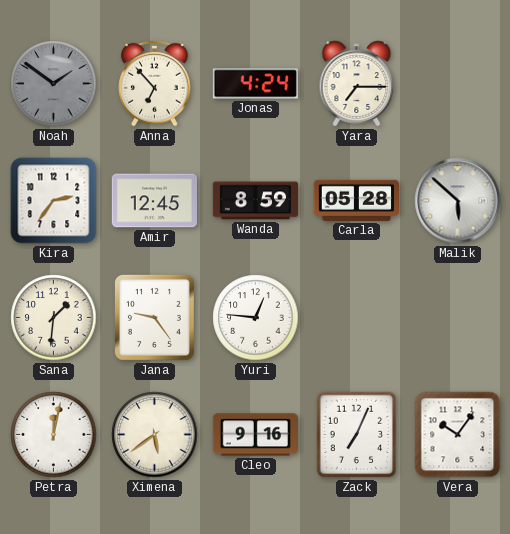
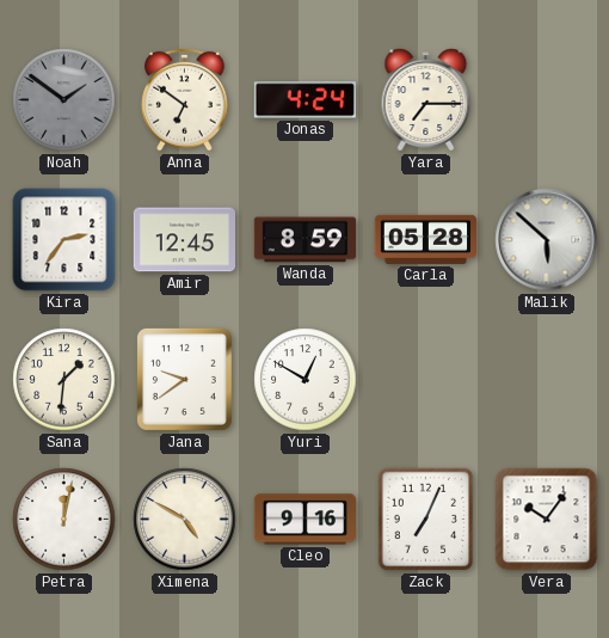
Anna: 6:53 -> 6:51
Jana: 9:24 -> 9:39
Yuri: 12:46 -> 12:50
Ximena: 5:39 -> 4:50
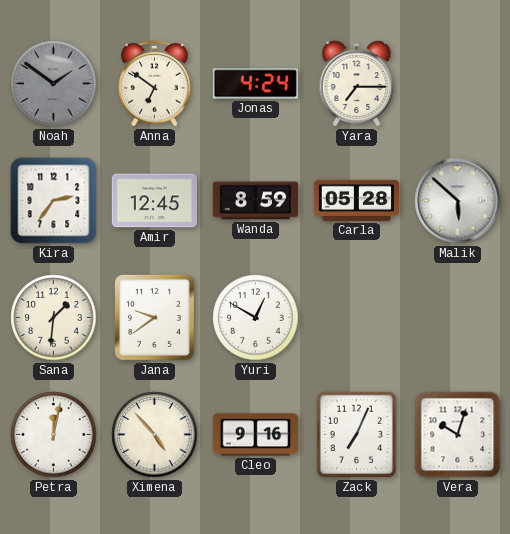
Ximena: 4:50 -> 4:53
Vera: 10:06 -> 10:03
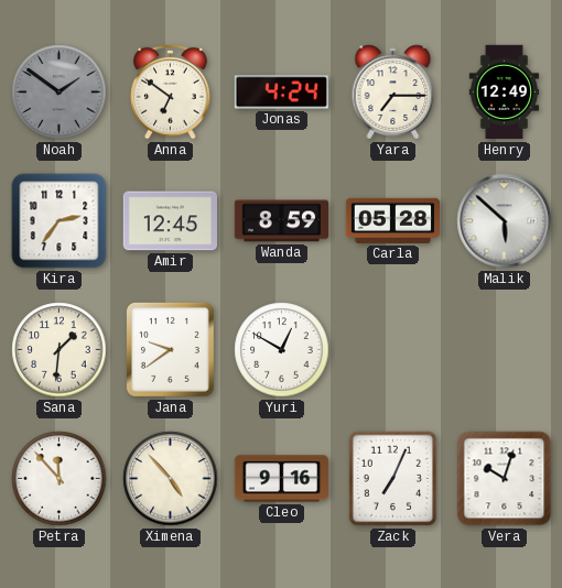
Henry: none -> 12:49
Petra: 12:02 -> 11:53
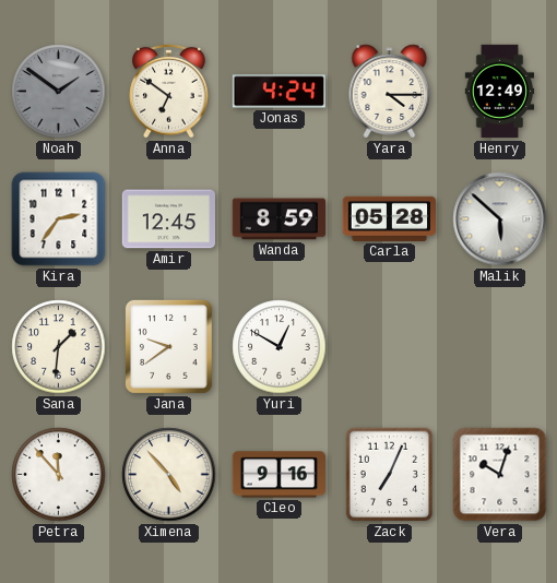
Yara: 7:15 -> 4:15
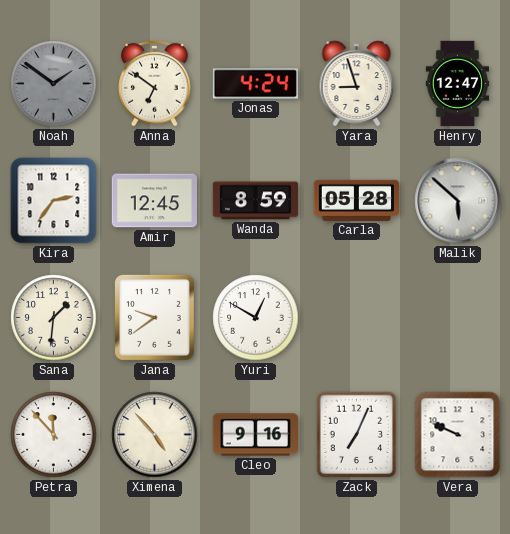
Yara: 4:15 -> 8:57
Henry: 12:49 -> 12:47
Vera: 10:03 -> 9:49
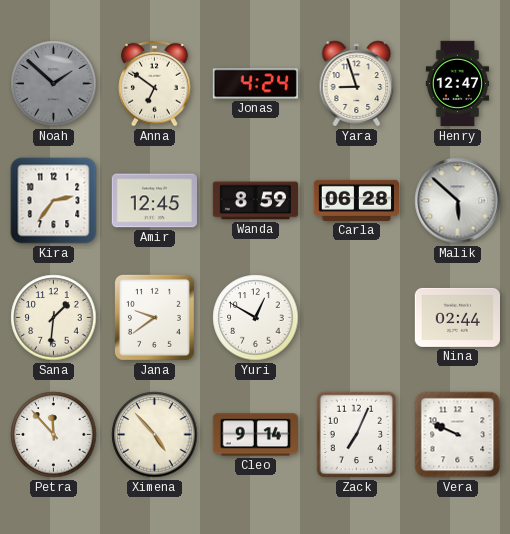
Noah: 1:51 -> 1:52
Carla: 05:28 -> 06:28
Nina: none -> 02:44
Cleo: 9:16 -> 9:14
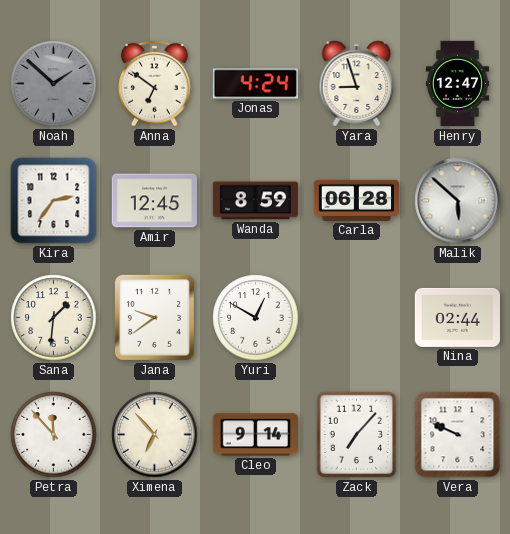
Ximena: 4:53 -> 6:53
Zack: 7:04 -> 7:07
